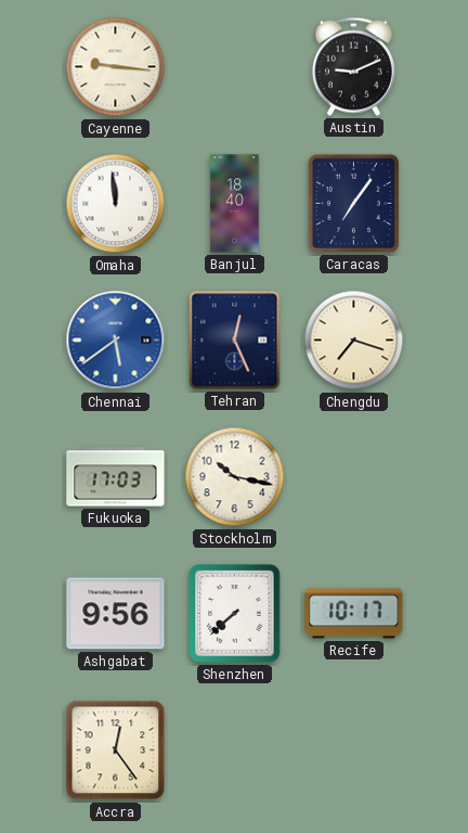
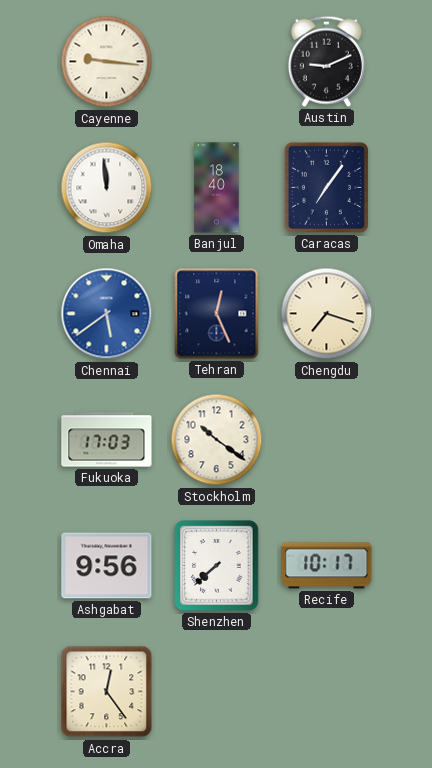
Stockholm: 10:17 -> 10:21
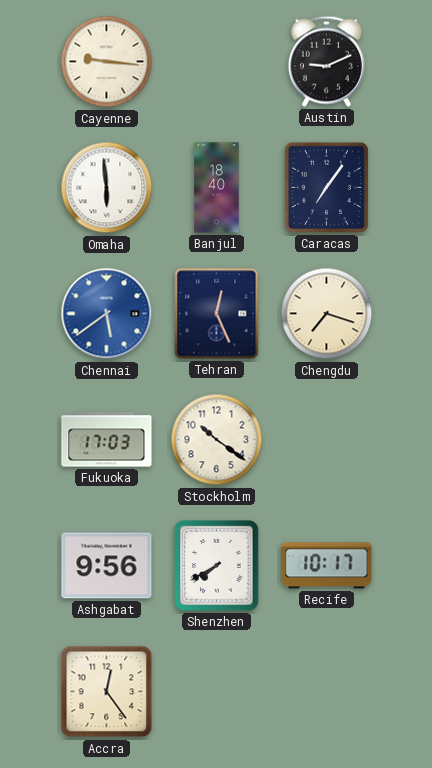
Omaha: 11:59 -> 5:59
Shenzhen: 7:38 -> 7:40
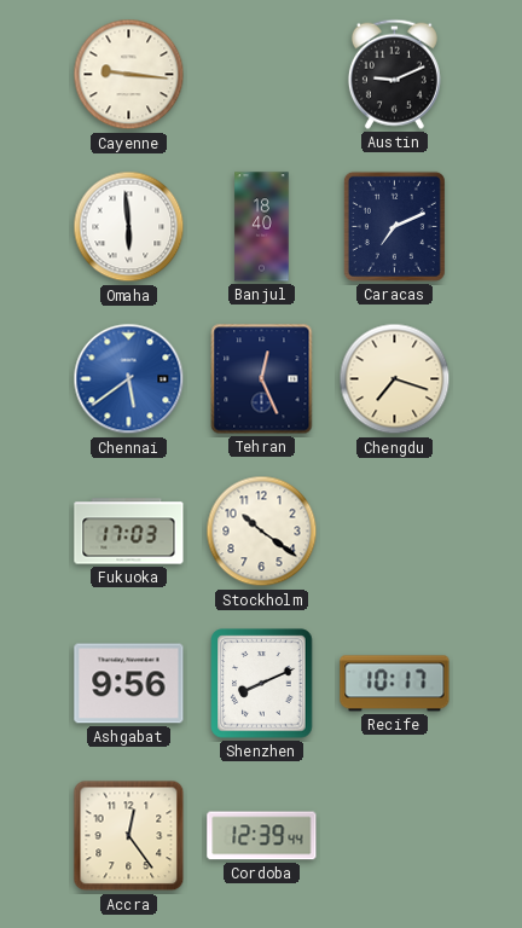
Caracas: 7:06 -> 7:11
Shenzhen: 7:40 -> 8:11
Cordoba: none -> 12:39
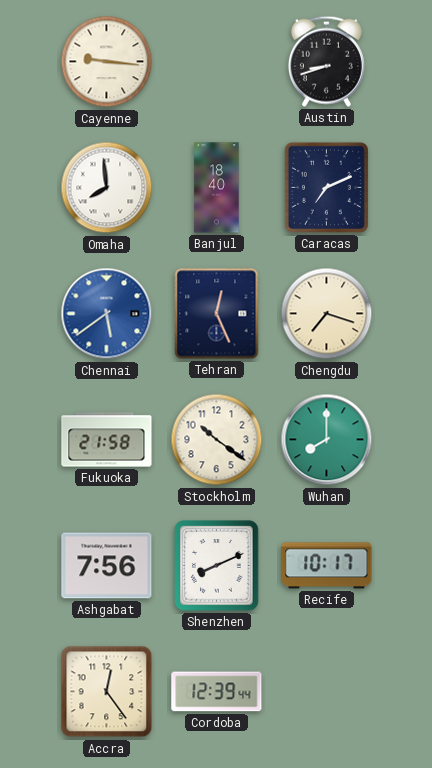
Austin: 9:11 -> 8:42
Omaha: 5:59 -> 7:59
Fukuoka: 17:03 -> 21:58
Wuhan: none -> 8:00
Ashgabat: 9:56 -> 7:56
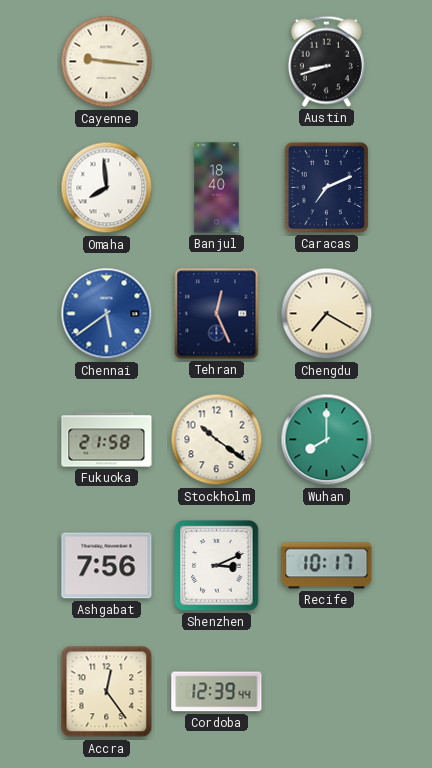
Chengdu: 7:18 -> 7:20
Shenzhen: 8:11 -> 3:11
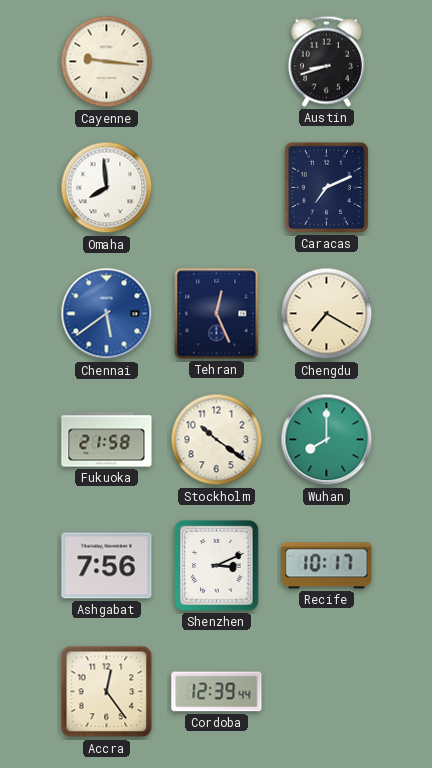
Banjul: 18:40 -> none
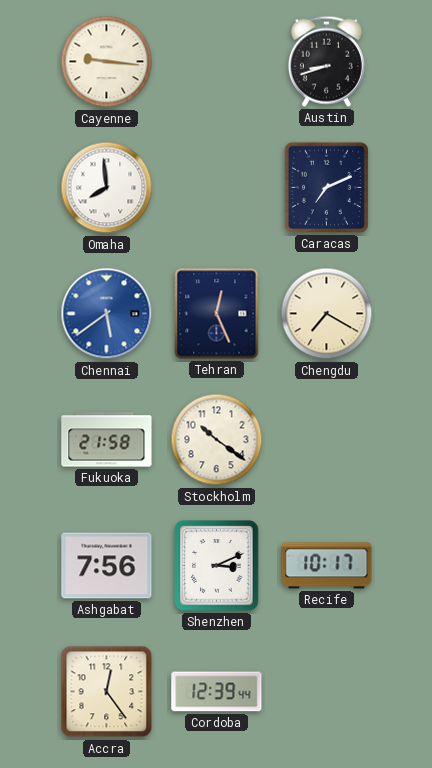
Wuhan: 8:00 -> none
